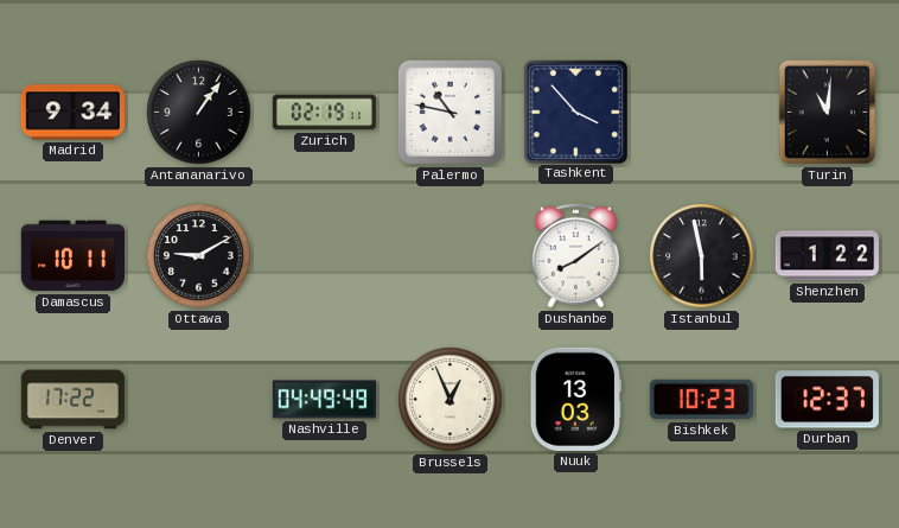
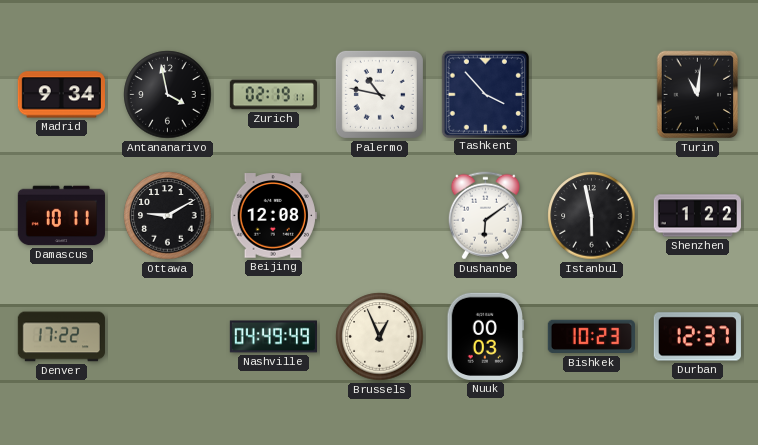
Antananarivo: 1:06 -> 3:58
Beijing: none -> 12:08
Dushanbe: 8:09 -> 6:09
Nuuk: 13:03 -> 00:03
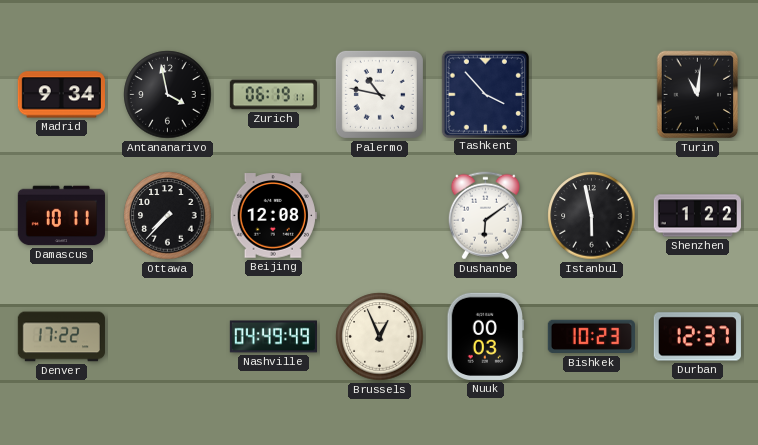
Zurich: 02:19 -> 06:19
Ottawa: 9:10 -> 7:37
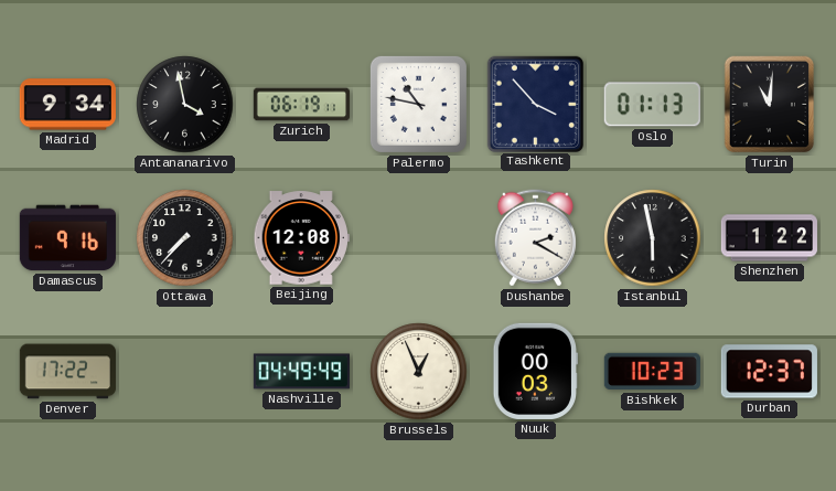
Oslo: none -> 01:13
Damascus: 10:11 -> 9:16
Dushanbe: 6:09 -> 2:20
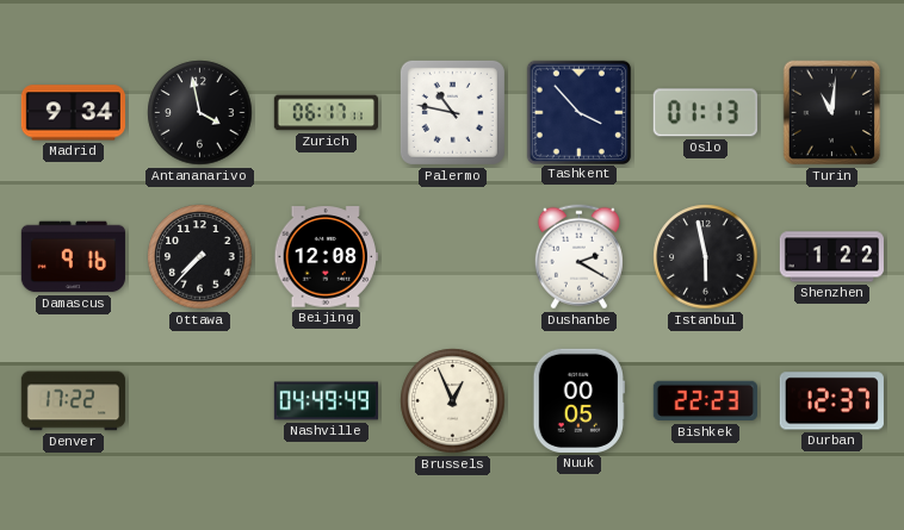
Zurich: 06:19 -> 06:17
Nuuk: 00:03 -> 00:05
Bishkek: 10:23 -> 22:23
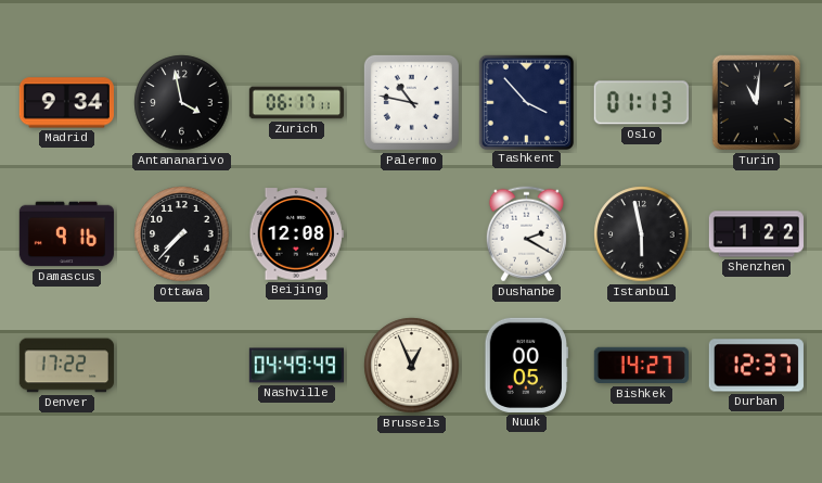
Bishkek: 22:23 -> 14:27
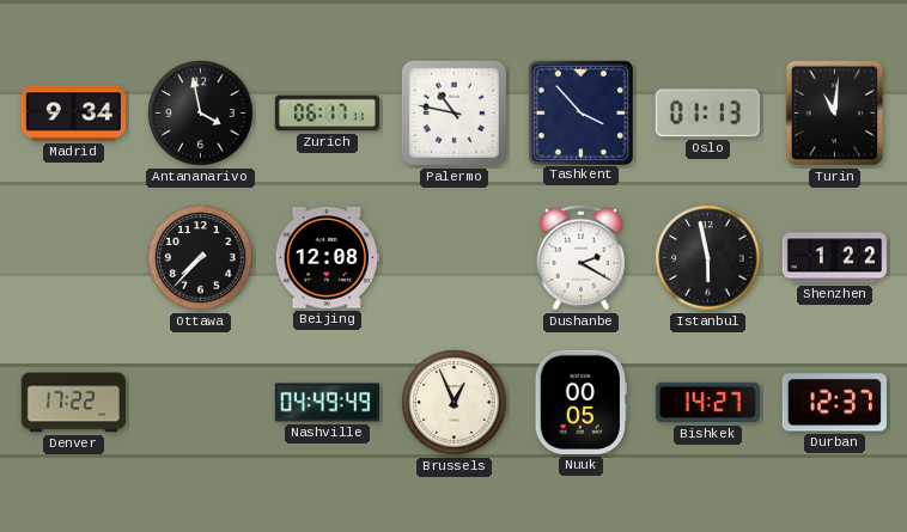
Damascus: 9:16 -> none
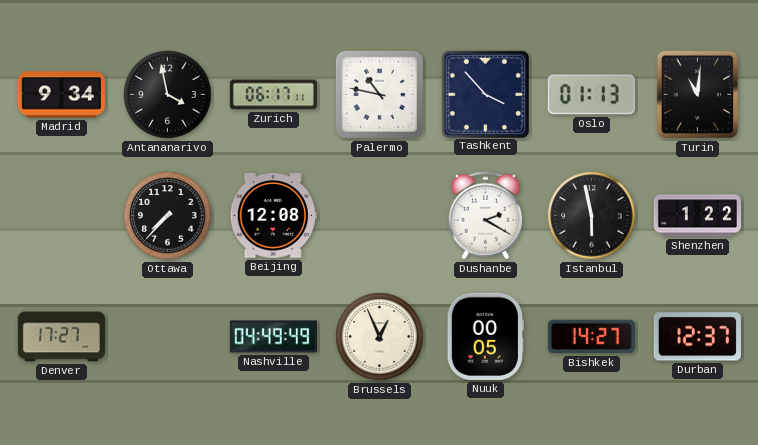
Denver: 17:22 -> 17:27
